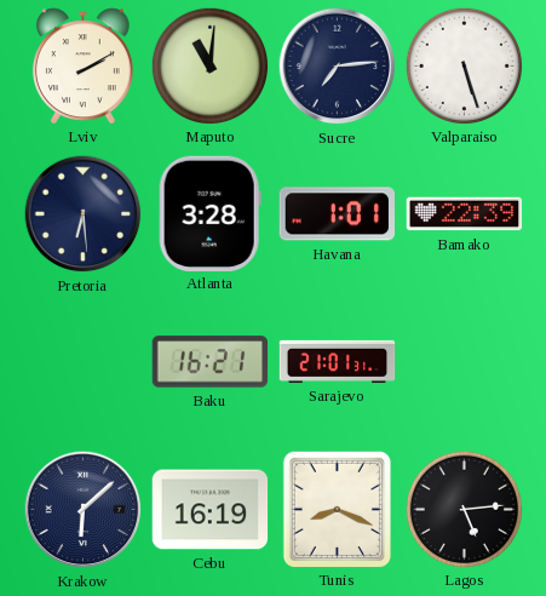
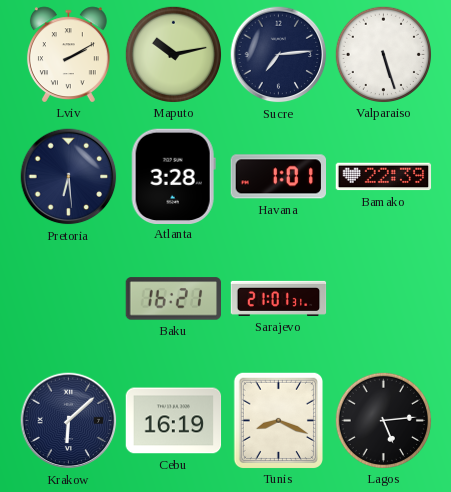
Maputo: 11:01 -> 10:13
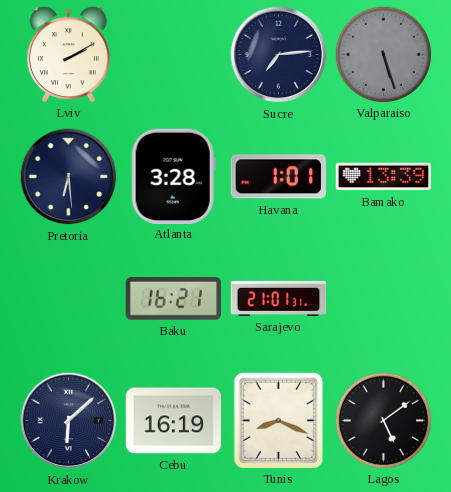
Maputo: 10:13 -> none
Valparaiso dial: white -> grey
Bamako: 22:39 -> 13:39
Lagos: 5:14 -> 5:09
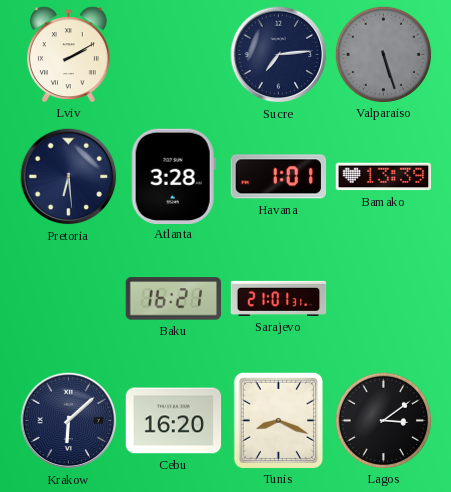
Cebu: 16:19 -> 16:20
Lagos: 5:09 -> 3:09
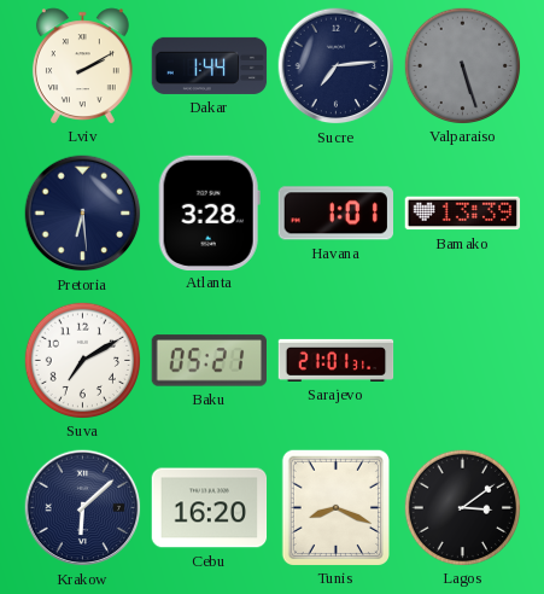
Dakar: none -> 1:44
Suva: none -> 7:10
Baku: 16:21 -> 05:21
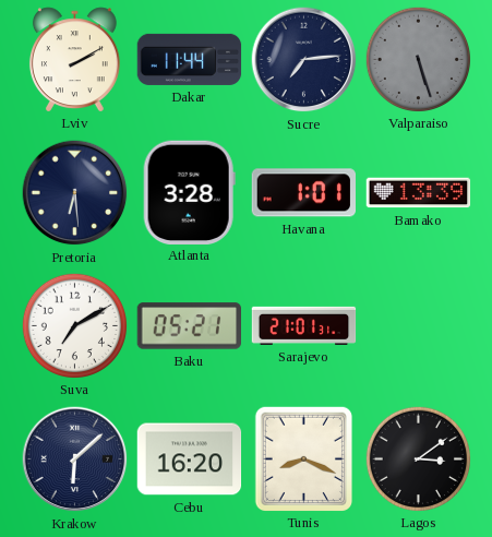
Dakar: 1:44 -> 11:44
